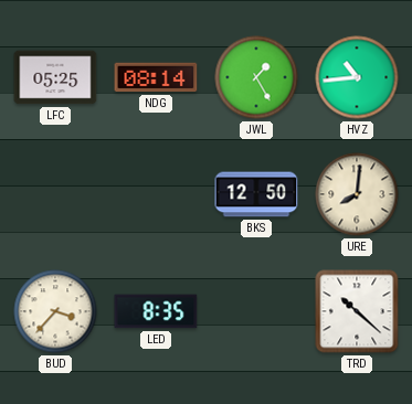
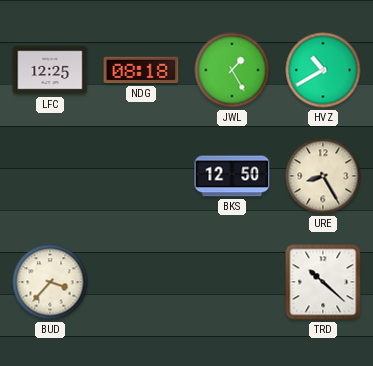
LFC: 05:25 -> 12:25
NDG: 08:14 -> 08:18
HVZ: 10:44 -> 10:40
URE: 8:01 -> 8:25
LED: 8:35 -> none
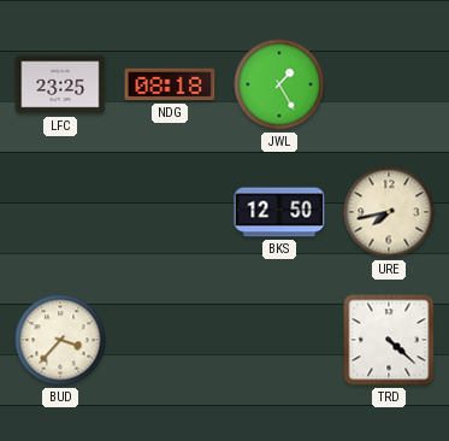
LFC: 12:25 -> 23:25
HVZ: 10:40 -> none
URE: 8:25 -> 7:43
TRD: 10:22 -> 4:22
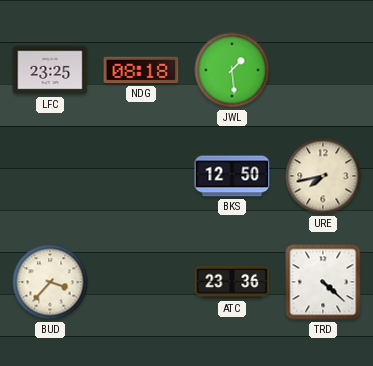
JWL: 1:25 -> 1:29
ATC: none -> 23:36
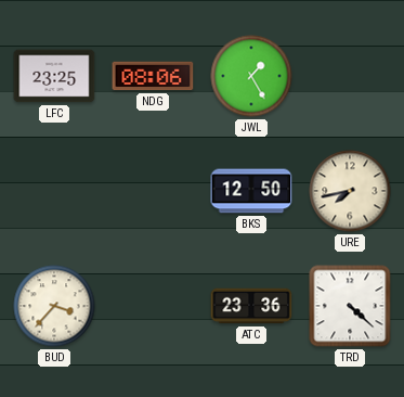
NDG: 08:18 -> 08:06
JWL: 1:29 -> 1:25
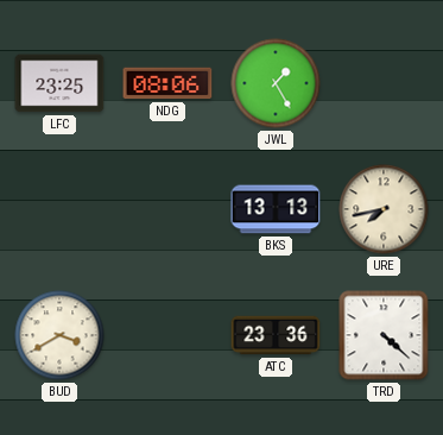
BKS: 12:50 -> 13:13
BUD: 3:37 -> 3:40
